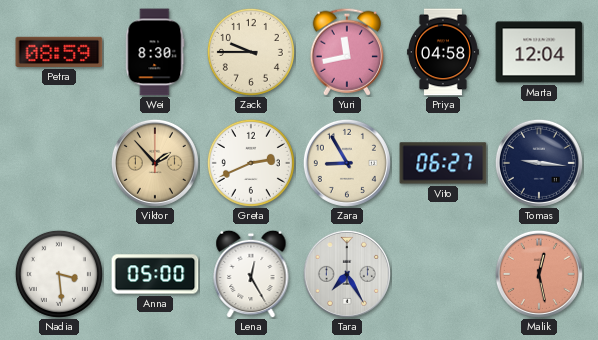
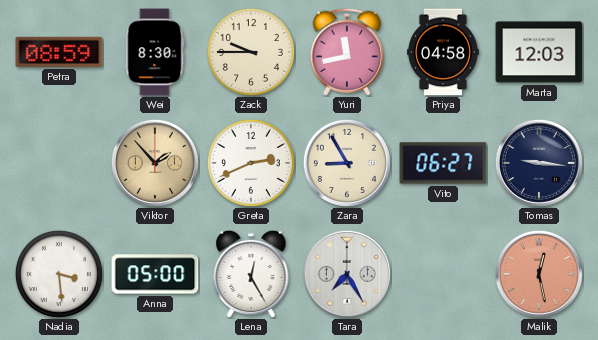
Marta: 12:04 -> 12:03
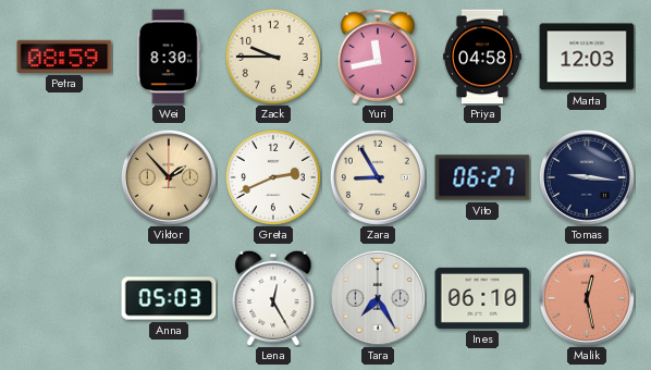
Nadia: 3:29 -> none
Anna: 05:00 -> 05:03
Ines: none -> 06:10
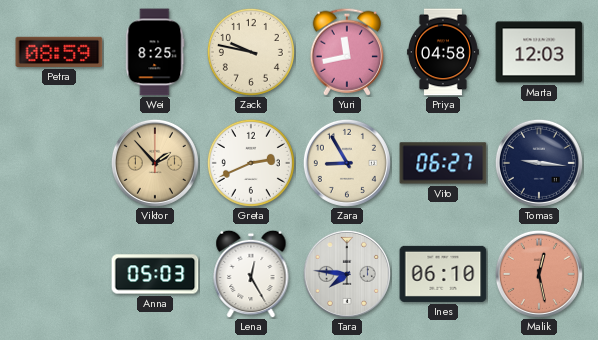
Wei: 8:30 -> 8:25
Zack: 9:45 -> 9:47
Tara: 7:25 -> 7:46
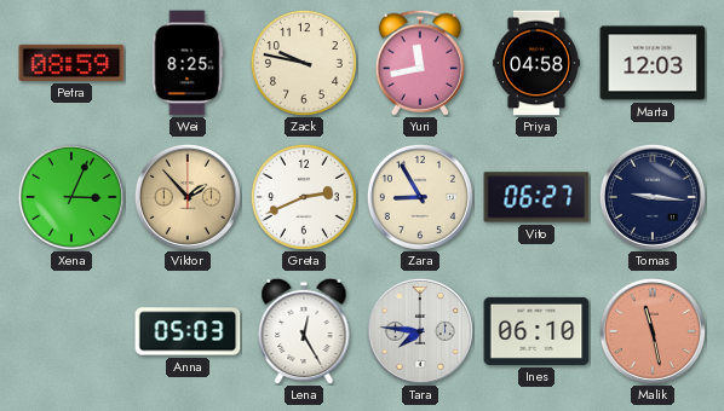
Xena: none -> 3:04
Malik: 12:28 -> 11:28
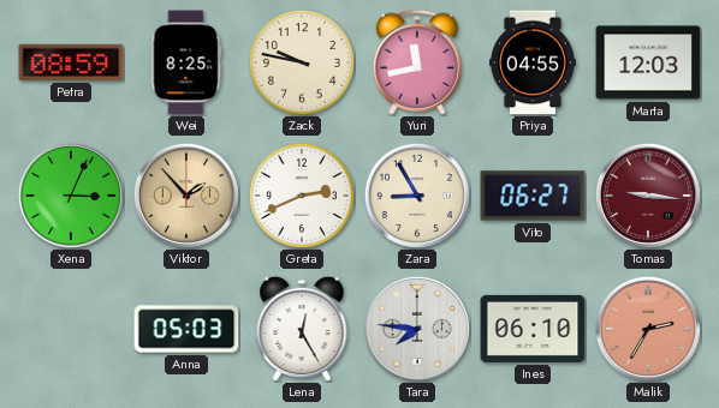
Priya: 04:58 -> 04:55
Tomas dial: navy -> burgundy
Malik: 11:28 -> 2:35
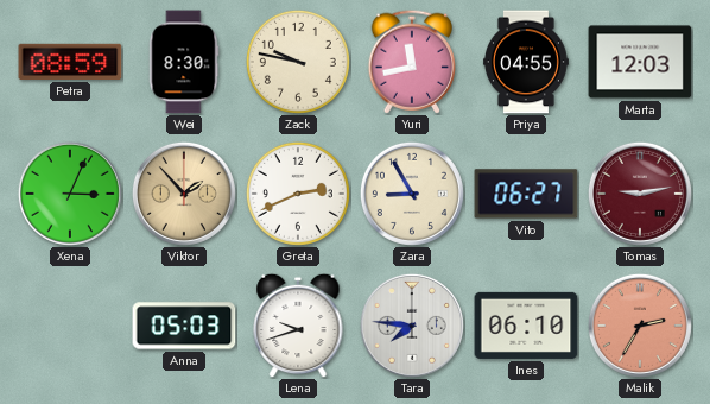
Wei: 8:25 -> 8:30
Tomas: 9:16 -> 9:13
Lena: 12:25 -> 9:42
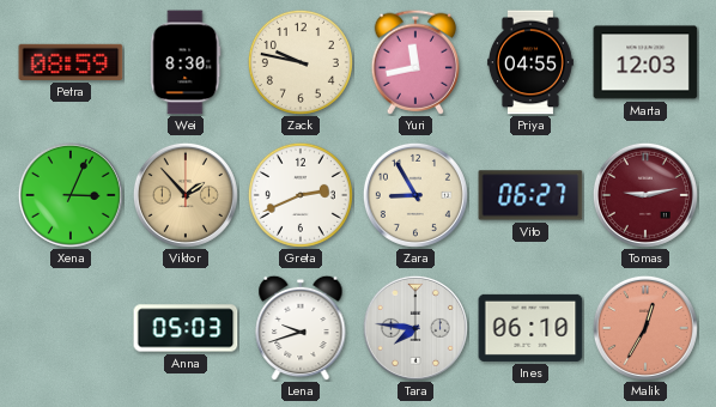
Malik: 2:35 -> 12:35
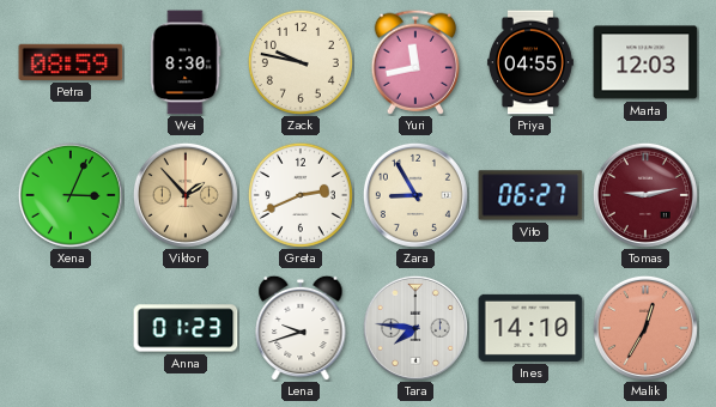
Anna: 05:03 -> 01:23
Ines: 06:10 -> 14:10
